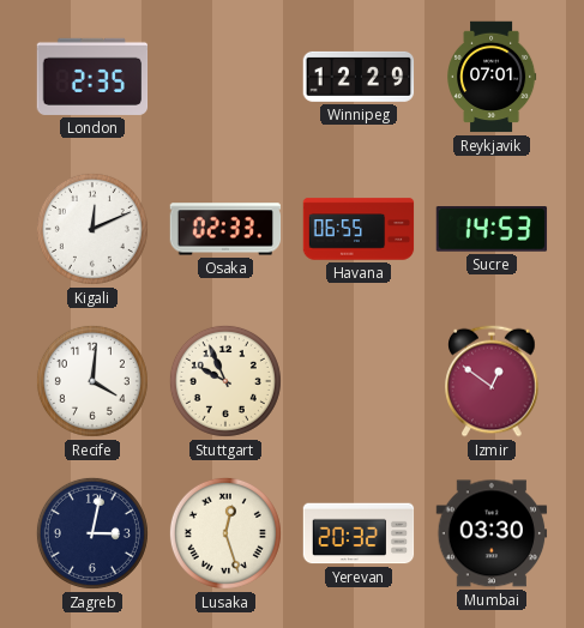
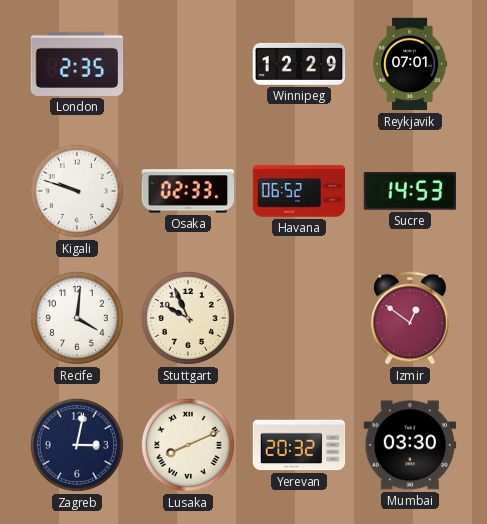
Kigali: 12:11 -> 9:48
Havana: 06:55 -> 06:52
Lusaka: 12:27 -> 8:11
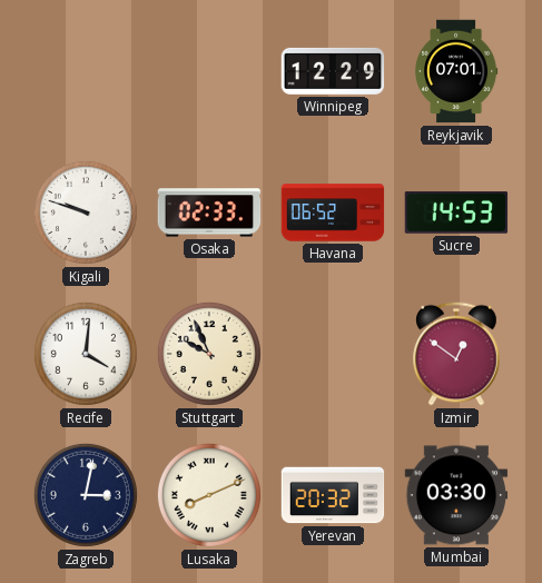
London: 2:35 -> none
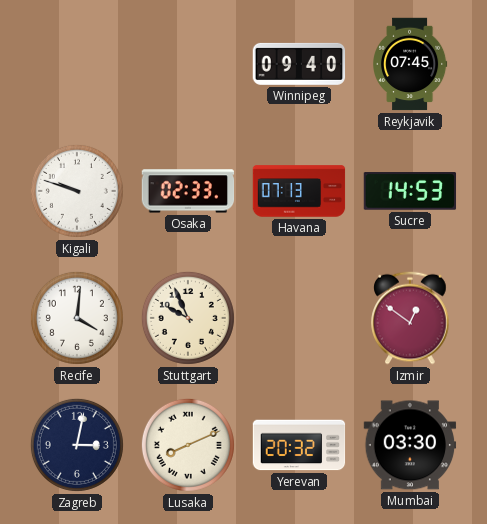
Winnipeg: 12:29 -> 09:40
Reykjavik: 07:01 -> 07:45
Havana: 06:52 -> 07:13
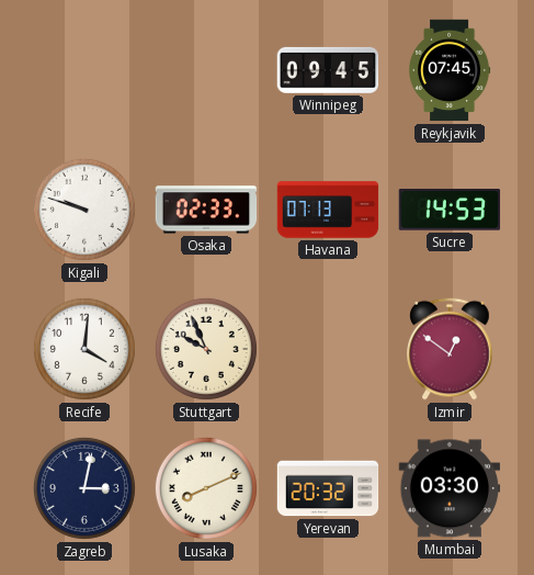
Winnipeg: 09:40 -> 09:45
